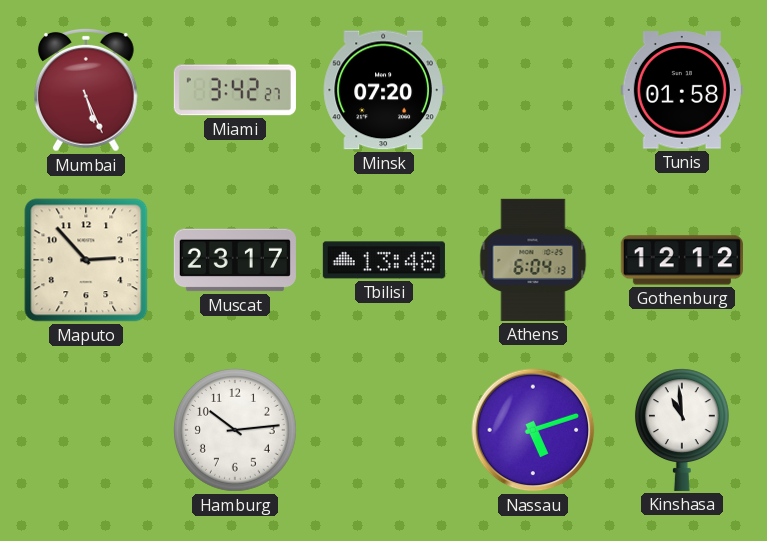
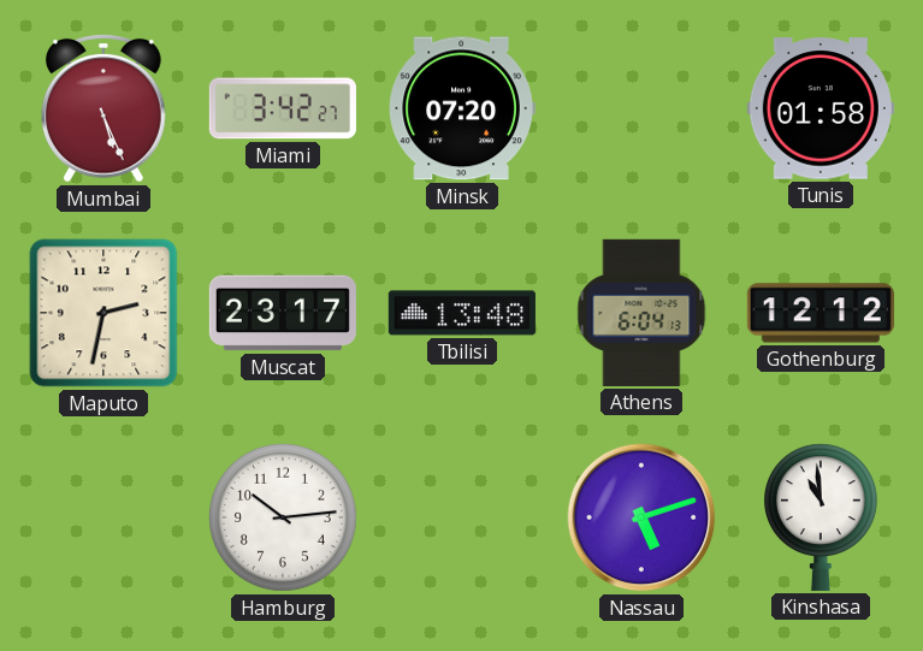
Maputo: 2:53 -> 2:32
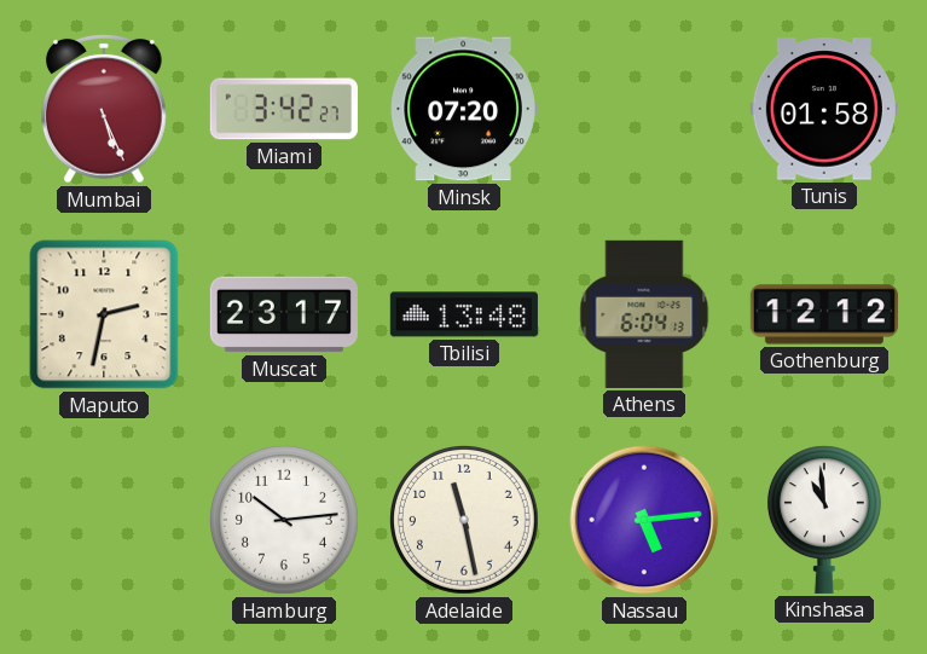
Adelaide: none -> 11:28
Nassau: 5:12 -> 5:14
